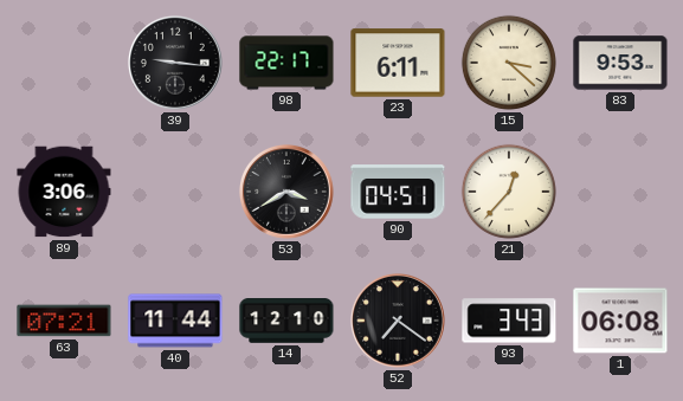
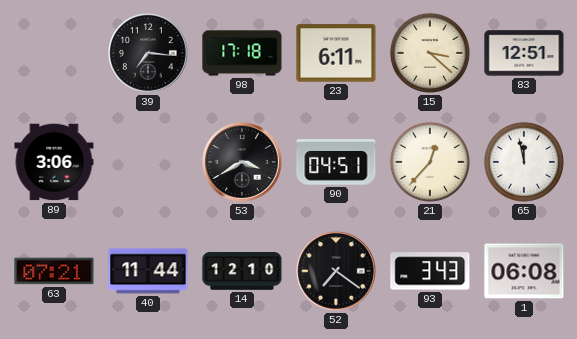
39: 9:16 -> 7:16
98: 22:17 -> 17:18
83: 9:53 -> 12:51
65: none -> 11:58
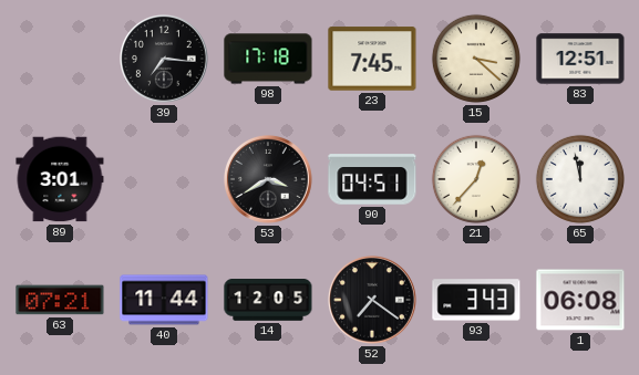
23: 6:11 -> 7:45
89: 3:06 -> 3:01
14: 12:10 -> 12:05
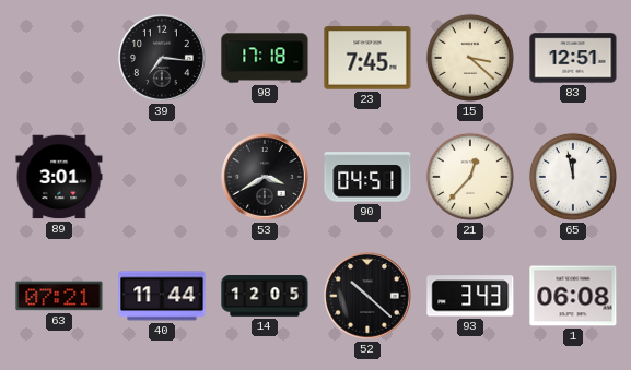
52: 7:21 -> 10:22
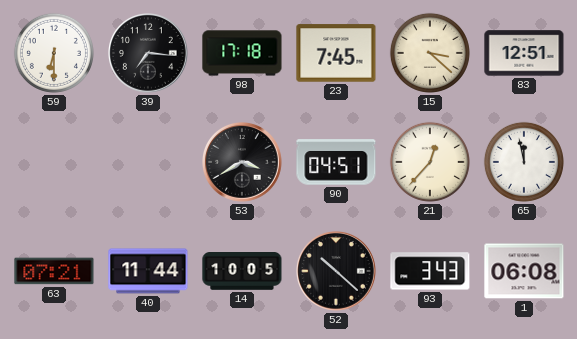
59: none -> 6:30
89: 3:01 -> none
14: 12:05 -> 10:05
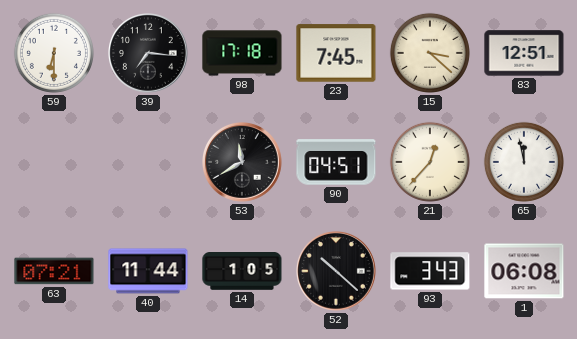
53: 3:40 -> 11:40
14: 10:05 -> 1:05
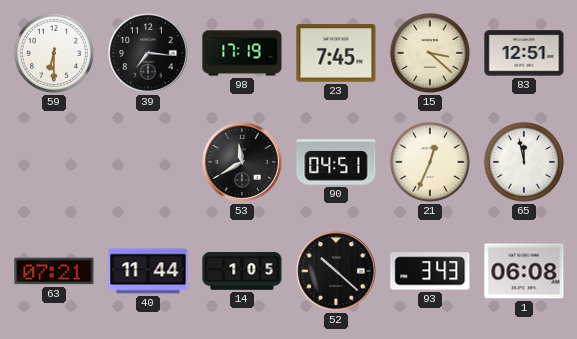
98: 17:18 -> 17:19
21: 12:37 -> 12:34
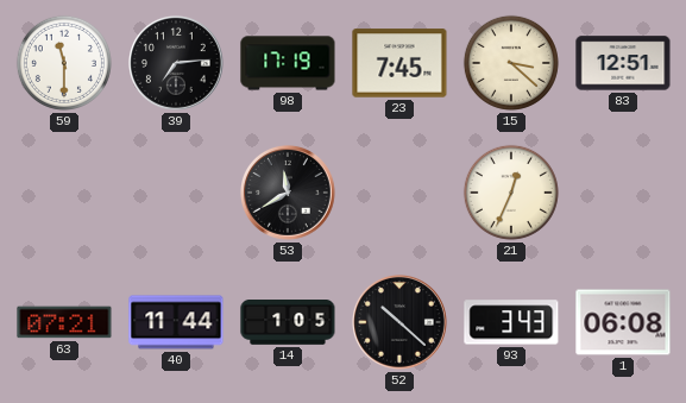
59: 6:30 -> 11:30
39: 7:16 -> 7:14
90: 04:51 -> none
65: 11:58 -> none
